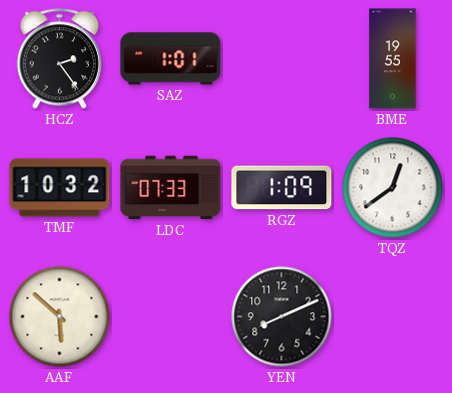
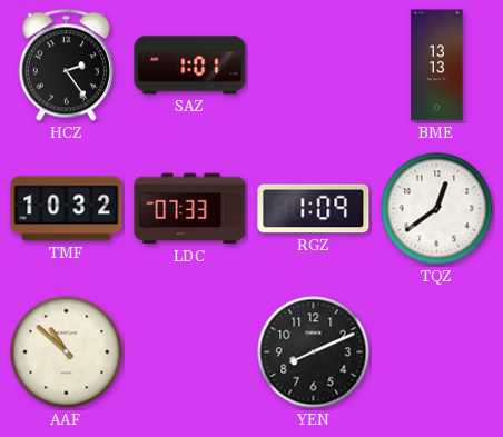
BME: 19:55 -> 13:13
AAF: 5:52 -> 10:52
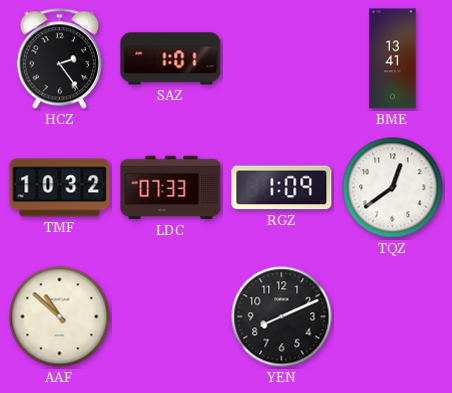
BME: 13:13 -> 13:41
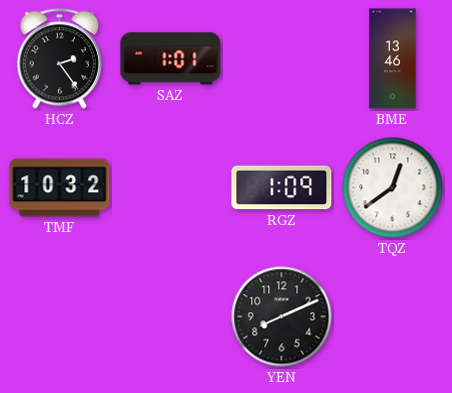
BME: 13:41 -> 13:46
LDC: 07:33 -> none
AAF: 10:52 -> none
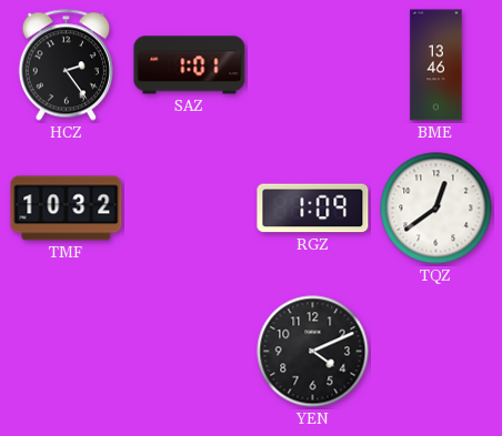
YEN: 8:11 -> 4:11
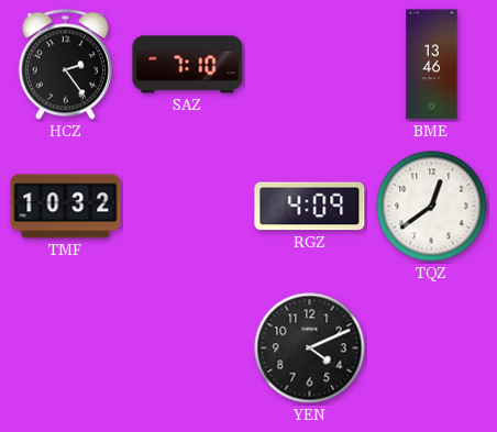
SAZ: 1:01 -> 7:10
RGZ: 1:09 -> 4:09
